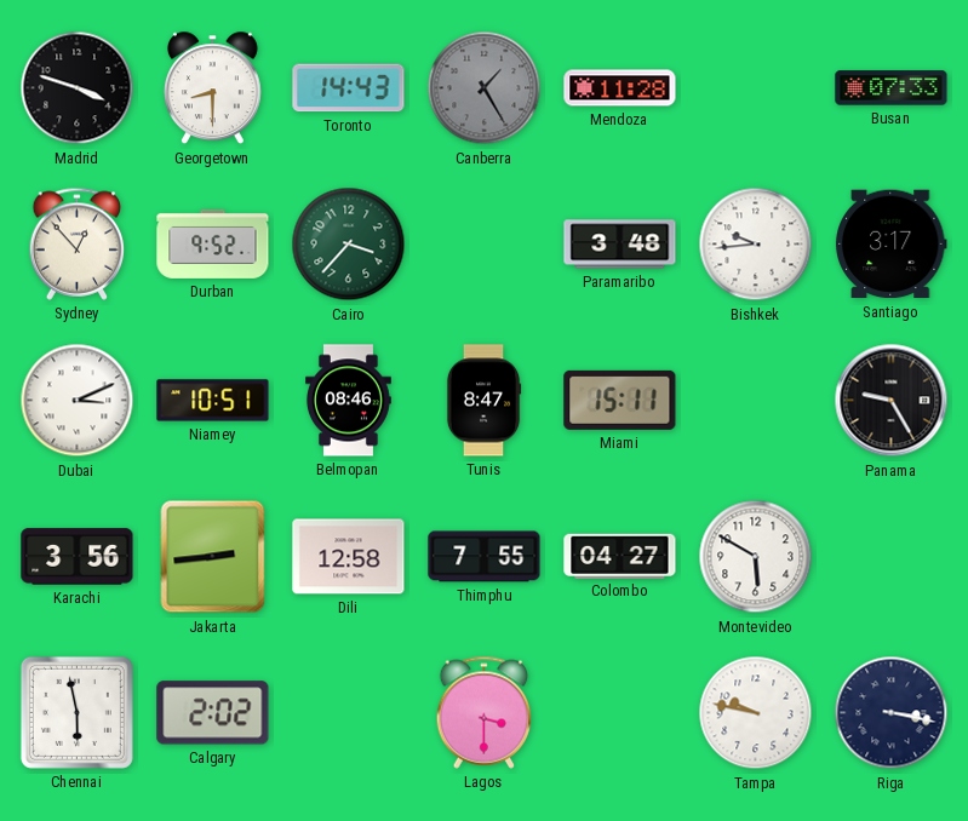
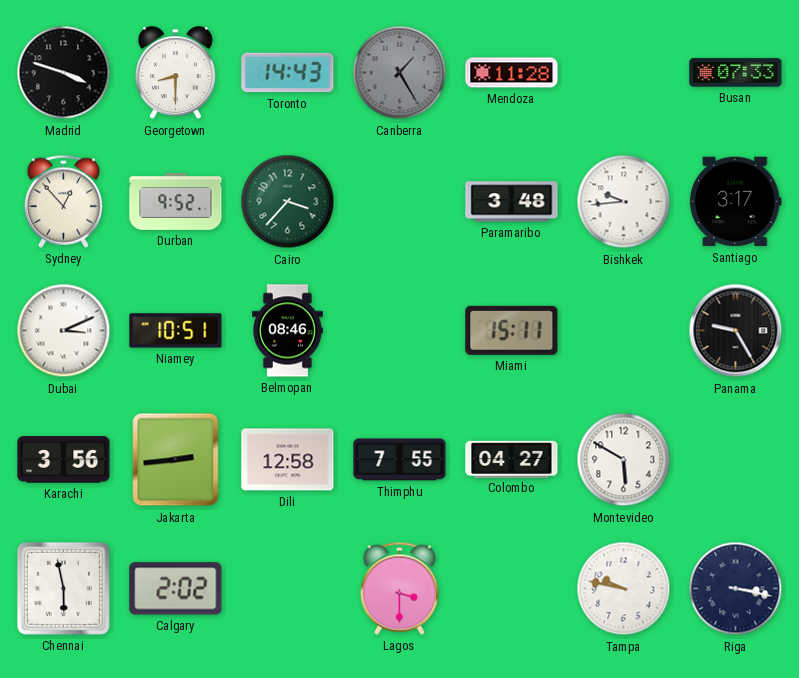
Tunis: 8:47 -> none
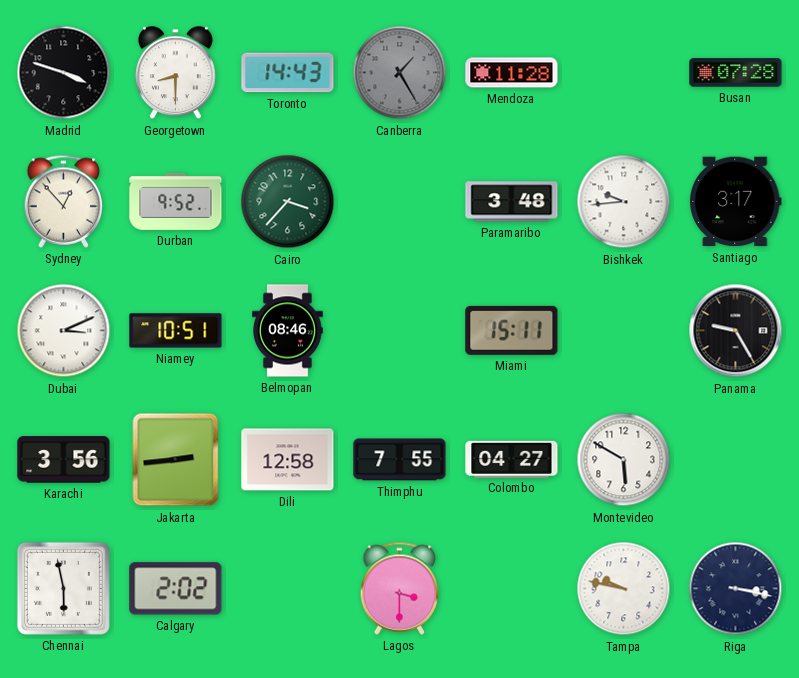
Busan: 07:33 -> 07:28
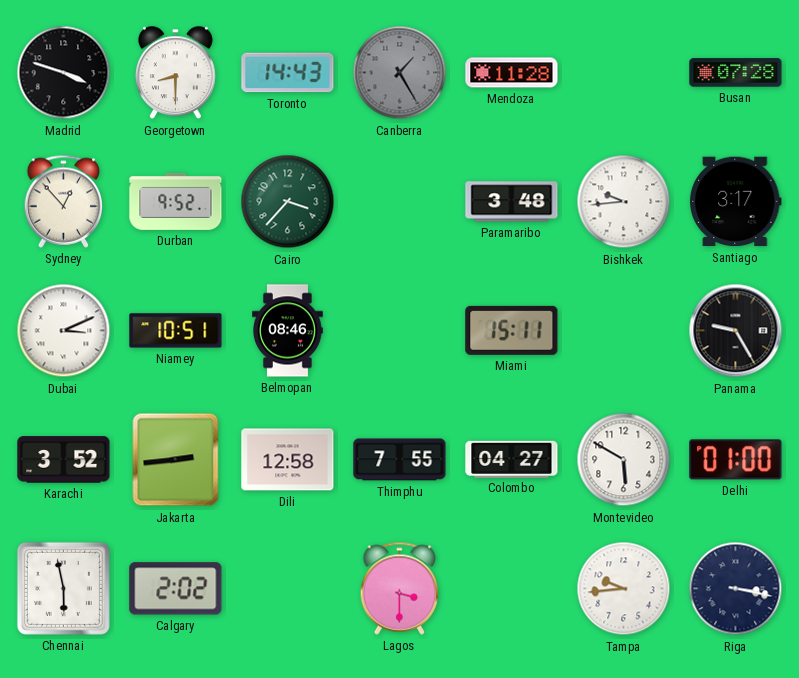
Karachi: 3:56 -> 3:52
Delhi: none -> 01:00
Tampa: 9:47 -> 9:44
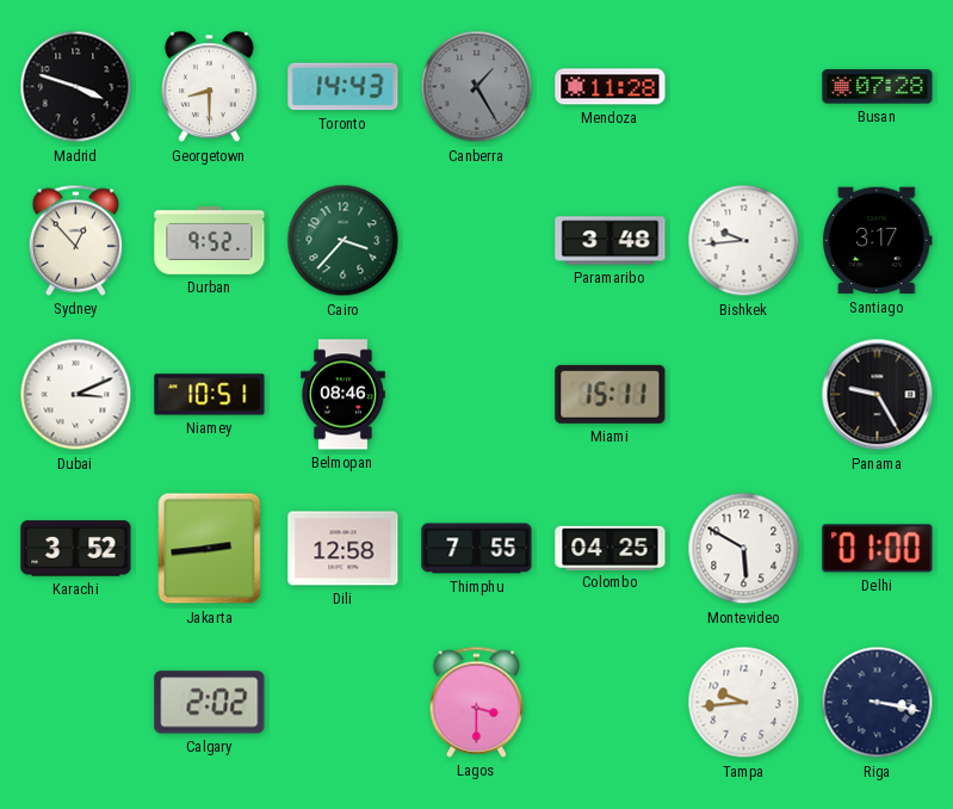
Colombo: 04:27 -> 04:25
Chennai: 5:58 -> none
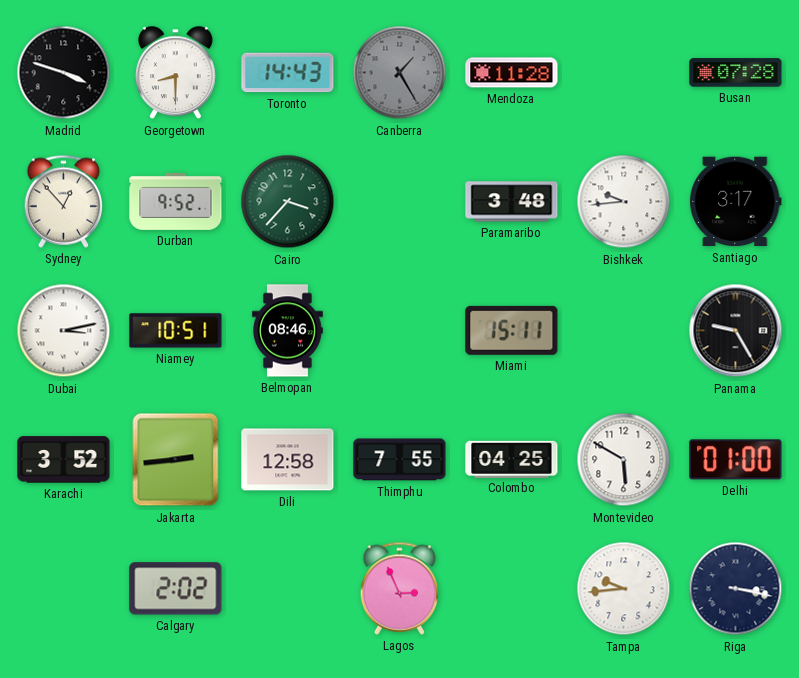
Dubai: 3:11 -> 3:13
Lagos: 3:30 -> 2:56
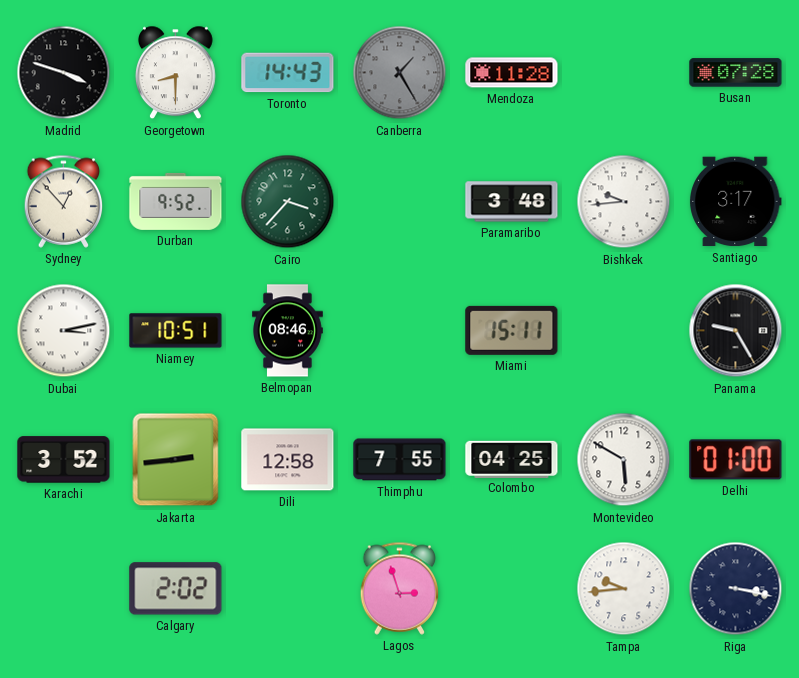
Lagos: 2:56 -> 2:57
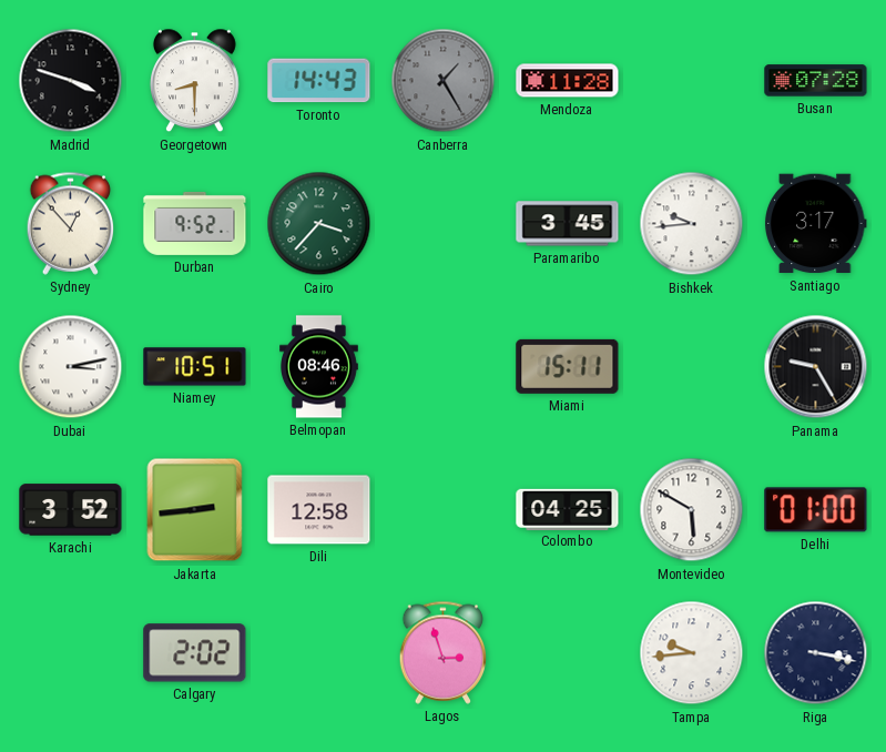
Paramaribo: 3:48 -> 3:45
Thimphu: 7:55 -> none
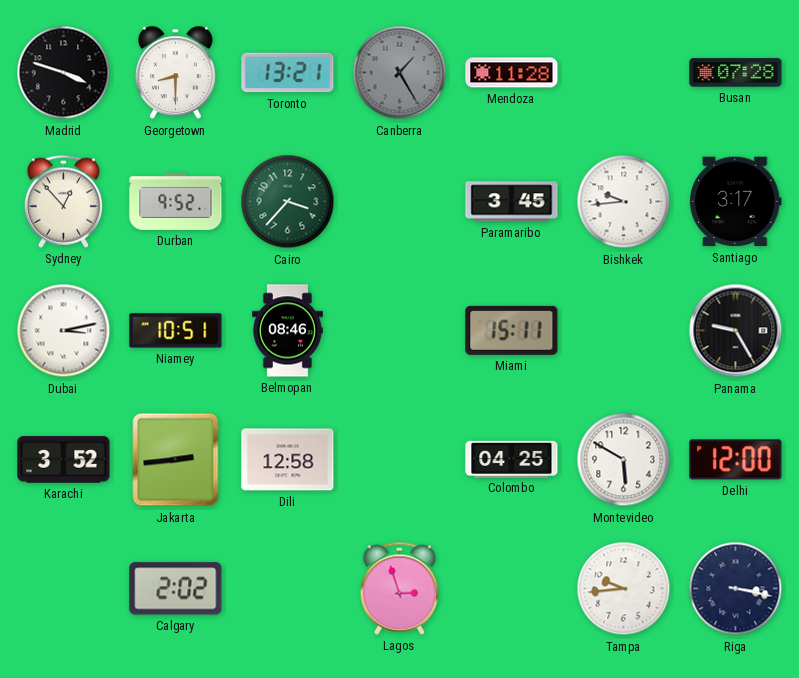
Toronto: 14:43 -> 13:21
Delhi: 01:00 -> 12:00
